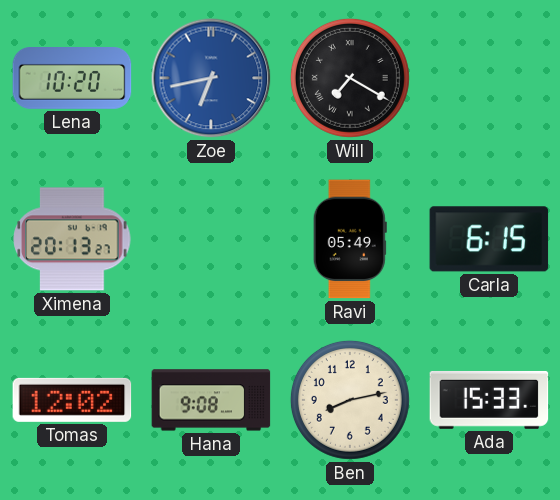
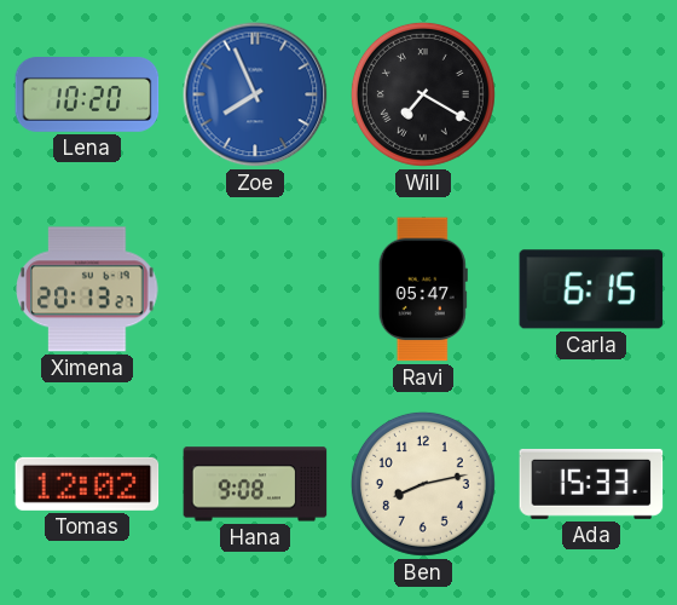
Zoe: 6:43 -> 7:56
Ravi: 05:49 -> 05:47
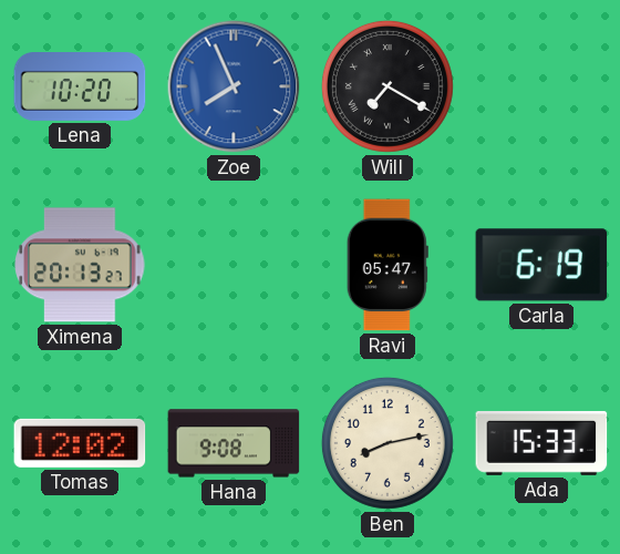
Carla: 6:15 -> 6:19
